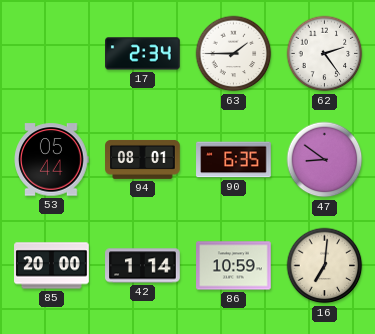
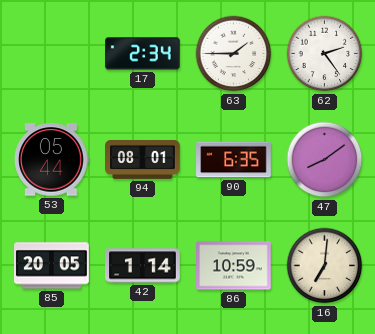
47: 8:51 -> 8:09
85: 20:00 -> 20:05
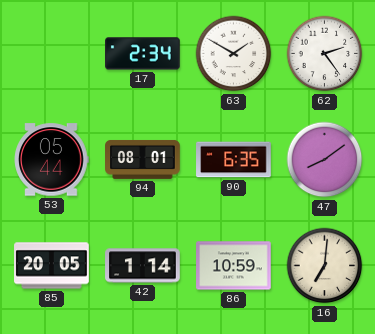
63: 1:45 -> 1:50
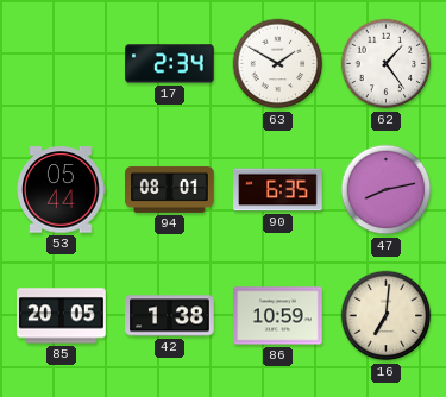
62: 2:24 -> 1:24
47: 8:09 -> 8:13
42: 1:14 -> 1:38
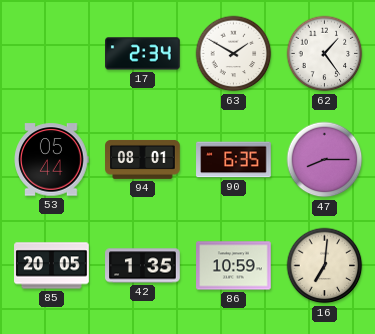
47: 8:13 -> 8:15
42: 1:38 -> 1:35
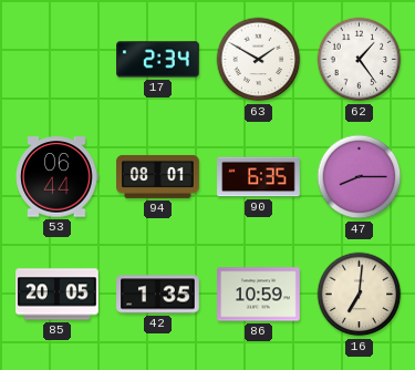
53: 05:44 -> 06:44
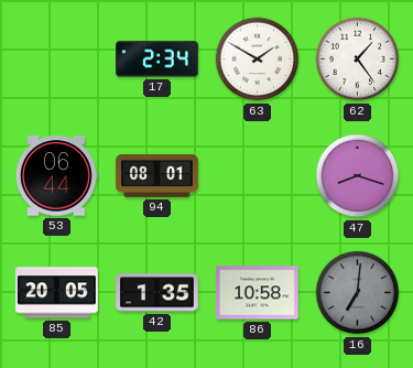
90: 6:35 -> none
47: 8:15 -> 8:18
86: 10:59 -> 10:58
16 dial: cream -> grey
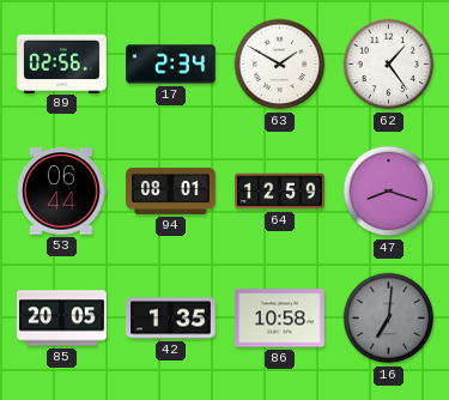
89: none -> 02:56
64: none -> 12:59
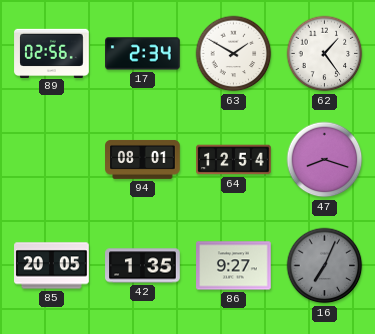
53: 06:44 -> none
64: 12:59 -> 12:54
86: 10:58 -> 9:27
16: 7:01 -> 7:04
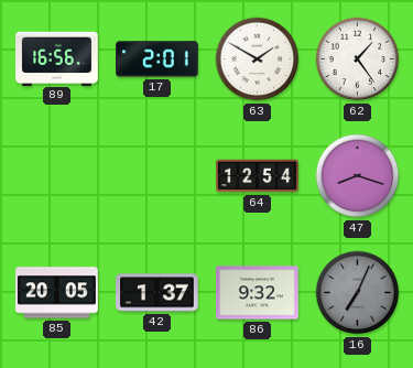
89: 02:56 -> 16:56
17: 2:34 -> 2:01
94: 08:01 -> none
42: 1:35 -> 1:37
86: 9:27 -> 9:32
